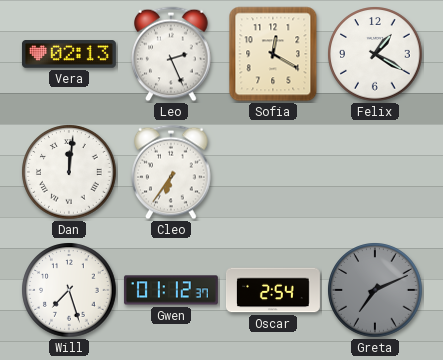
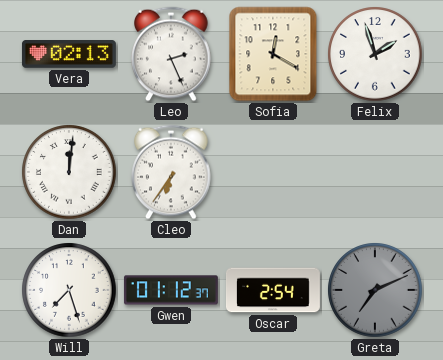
Felix: 1:20 -> 1:57
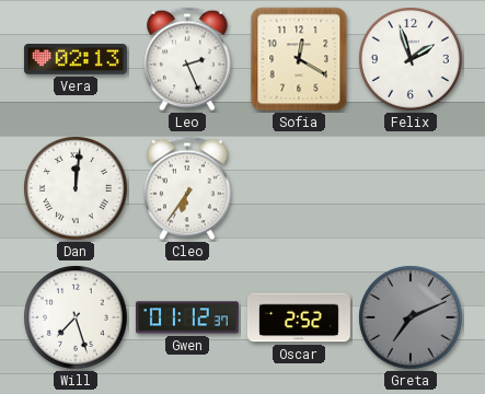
Oscar: 2:54 -> 2:52
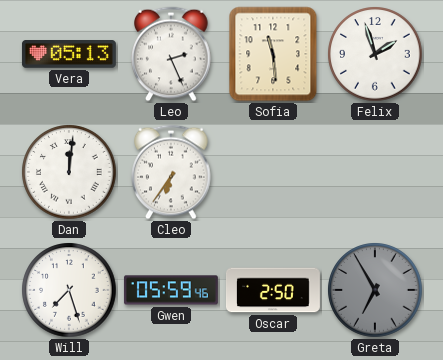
Vera: 02:13 -> 05:13
Sofia: 12:20 -> 11:29
Gwen: 01:12 -> 05:59
Oscar: 2:52 -> 2:50
Greta: 7:11 -> 6:55
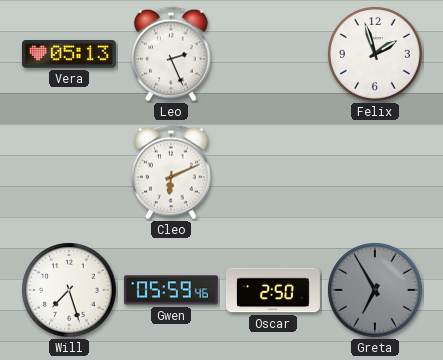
Sofia: 11:29 -> none
Dan: 12:01 -> none
Cleo: 6:36 -> 6:11
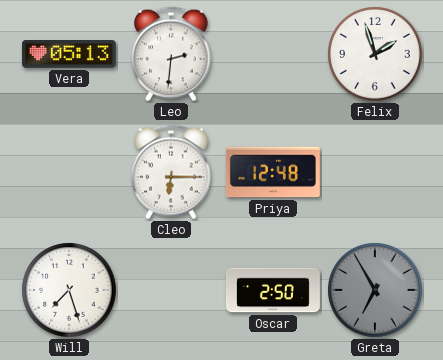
Leo: 2:26 -> 2:31
Cleo: 6:11 -> 6:15
Priya: none -> 12:48
Gwen: 05:59 -> none
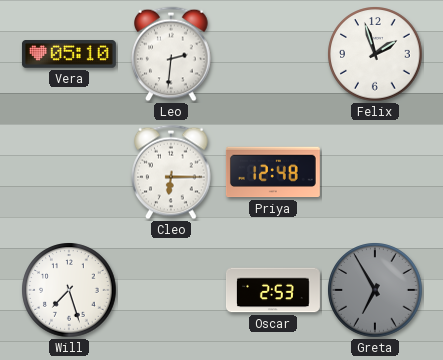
Vera: 05:13 -> 05:10
Oscar: 2:50 -> 2:53
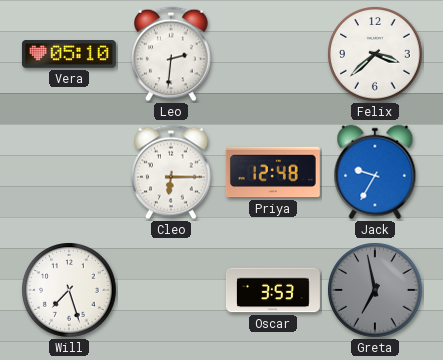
Felix: 1:57 -> 3:38
Jack: none -> 9:35
Oscar: 2:53 -> 3:53
Greta: 6:55 -> 6:58
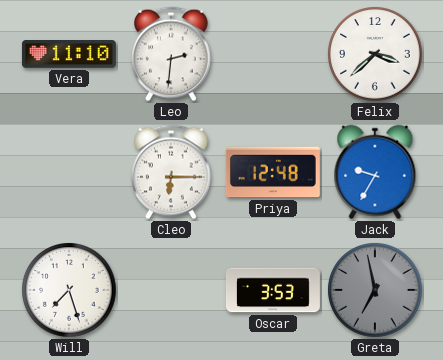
Vera: 05:10 -> 11:10
